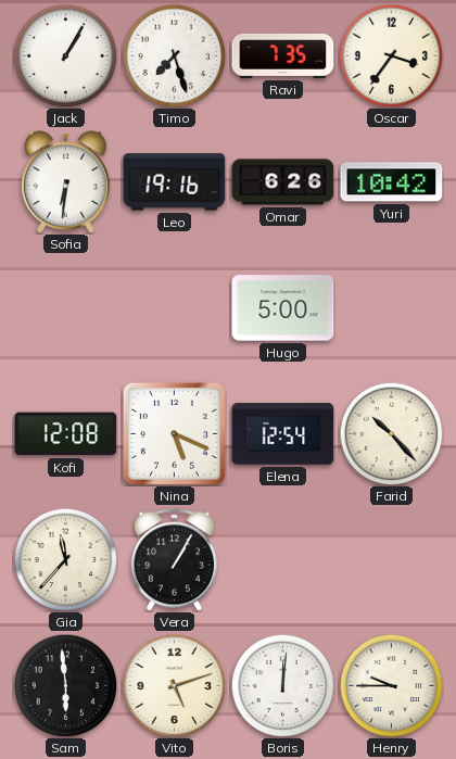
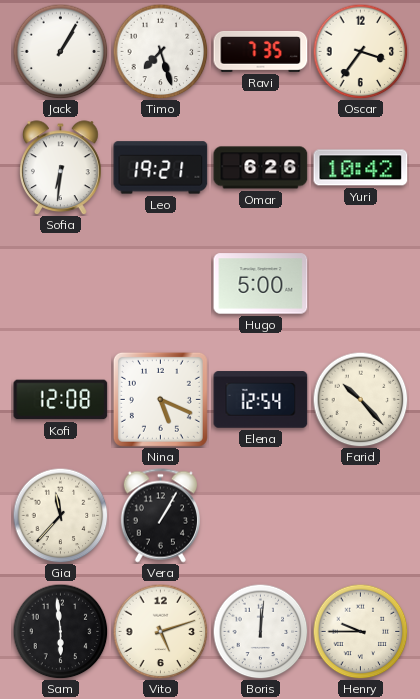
Leo: 19:16 -> 19:21
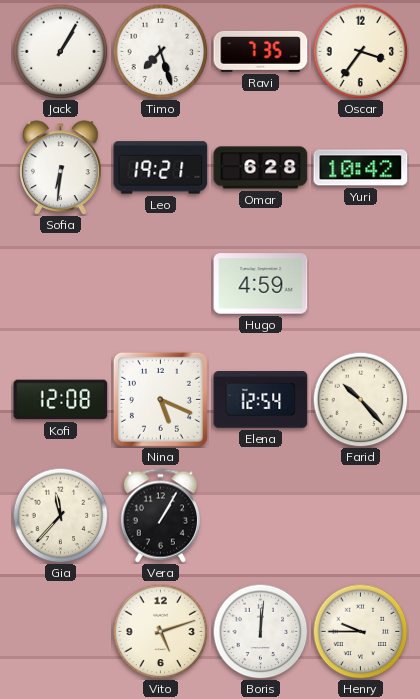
Omar: 6:26 -> 6:28
Hugo: 5:00 -> 4:59
Sam: 5:59 -> none
